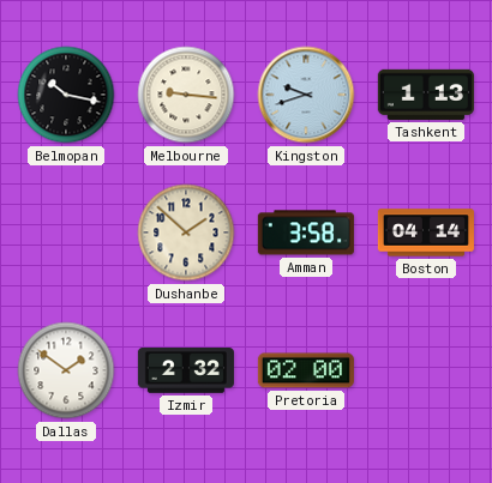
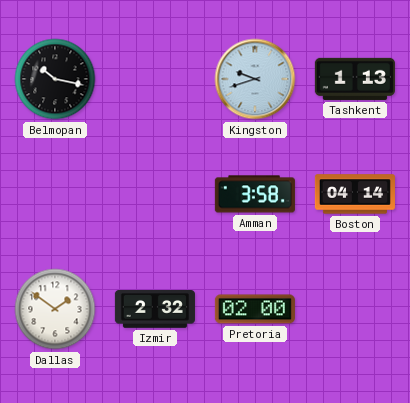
Melbourne: 9:16 -> none
Dushanbe: 1:52 -> none
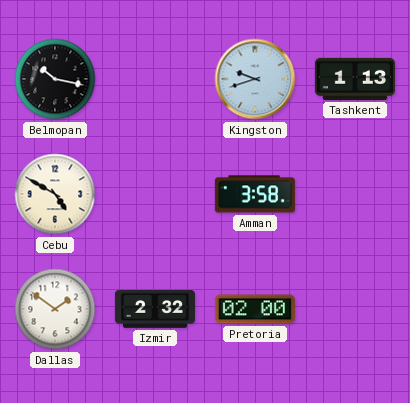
Cebu: none -> 4:50
Boston: 04:14 -> none
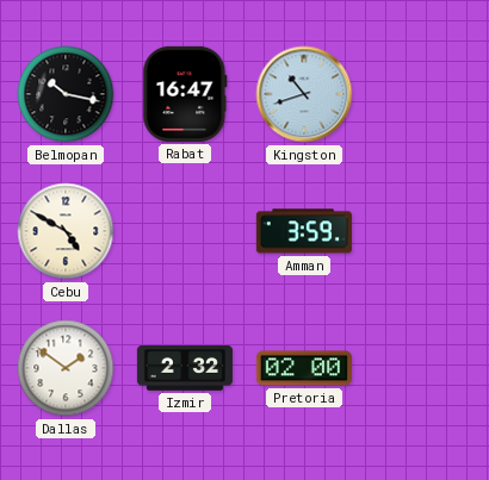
Rabat: none -> 16:47
Kingston: 9:42 -> 10:42
Tashkent: 1:13 -> none
Amman: 3:58 -> 3:59
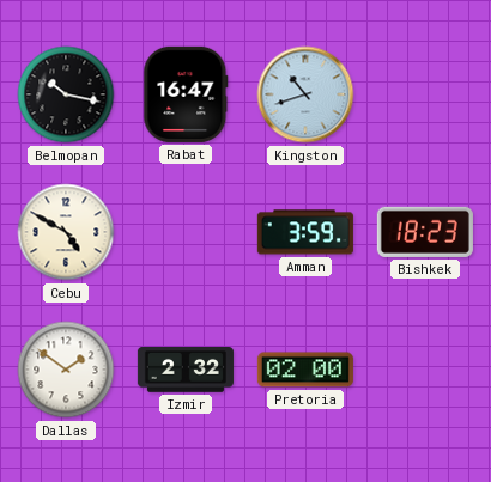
Bishkek: none -> 18:23
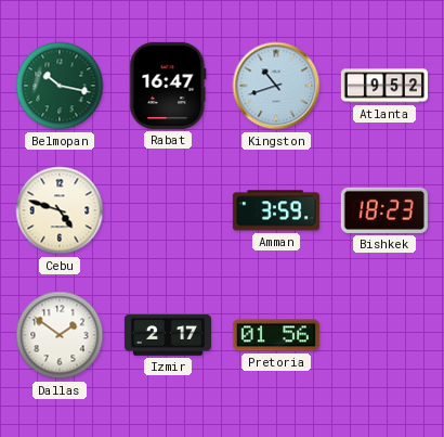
Belmopan dial: black -> green
Atlanta: none -> 9:52
Cebu: 4:50 -> 4:48
Izmir: 2:32 -> 2:17
Pretoria: 02:00 -> 01:56
